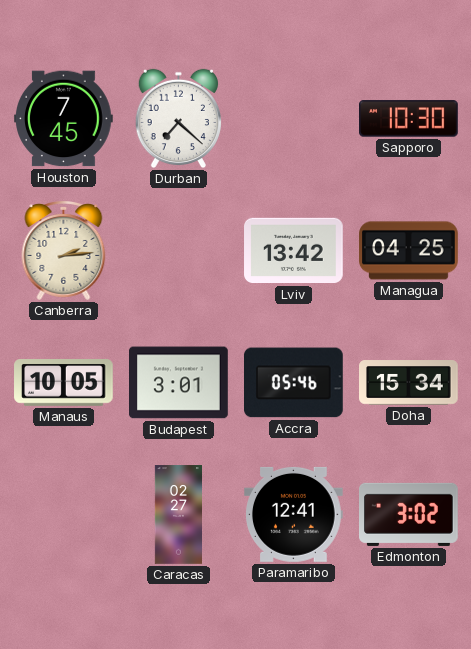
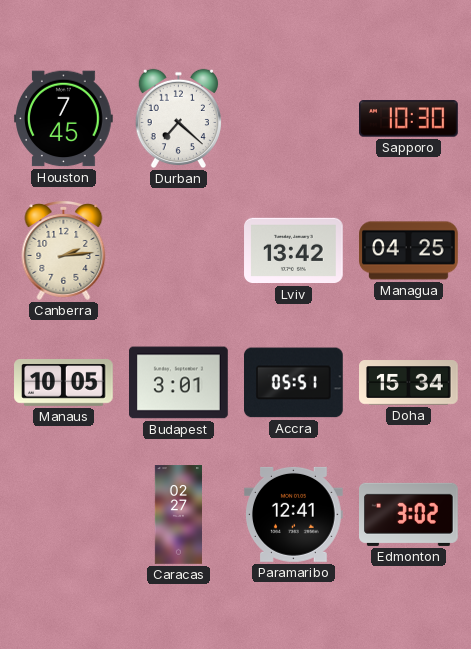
Accra: 05:46 -> 05:51
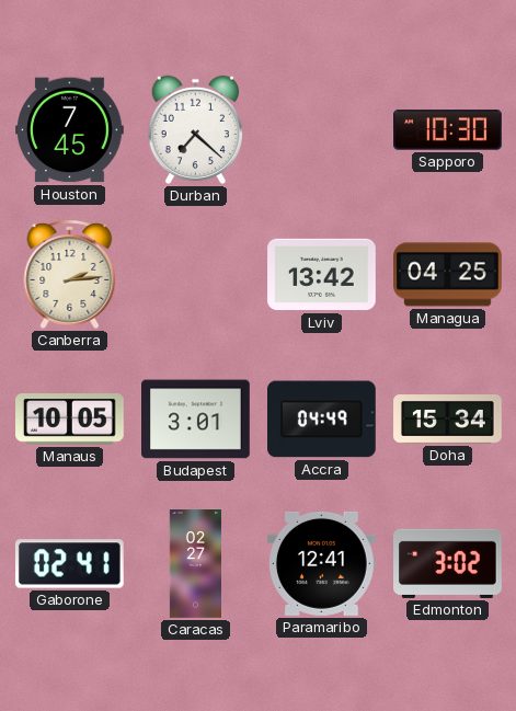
Accra: 05:51 -> 04:49
Gaborone: none -> 02:41
